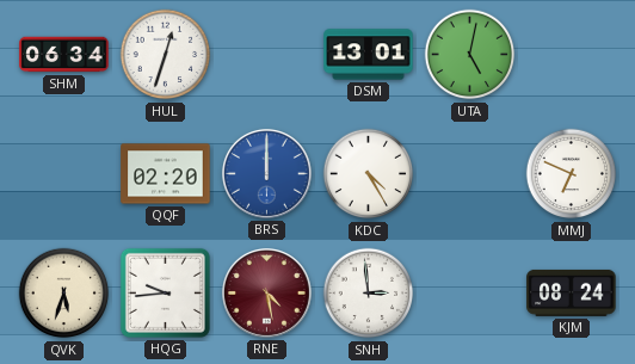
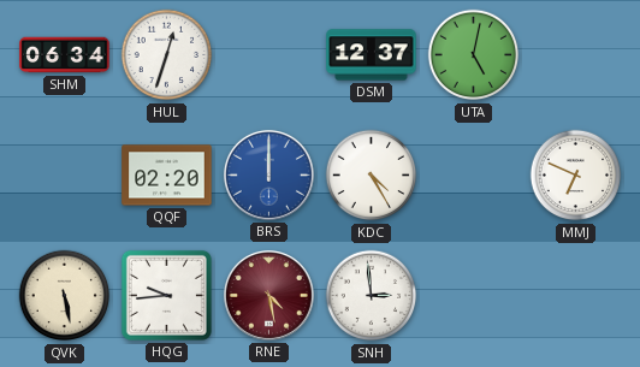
DSM: 13:01 -> 12:37
QVK: 5:33 -> 5:28
KJM: 08:24 -> none
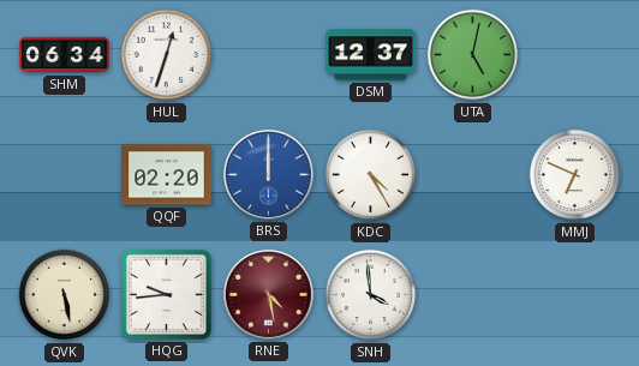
SNH: 2:59 -> 3:59
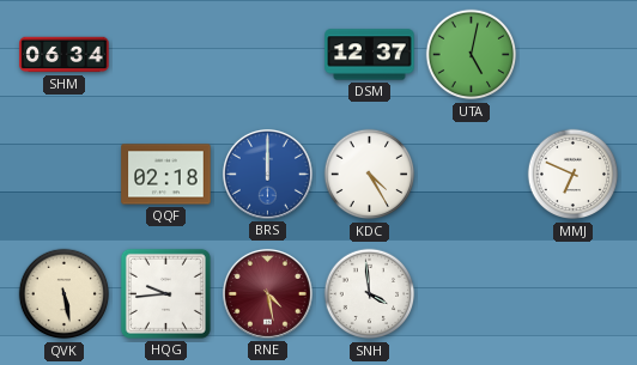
HUL: 12:33 -> none
QQF: 02:20 -> 02:18
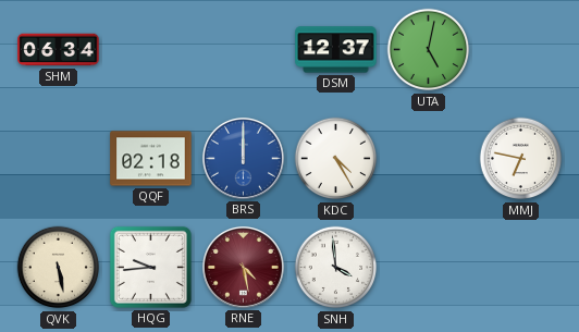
MMJ: 6:49 -> 6:47
